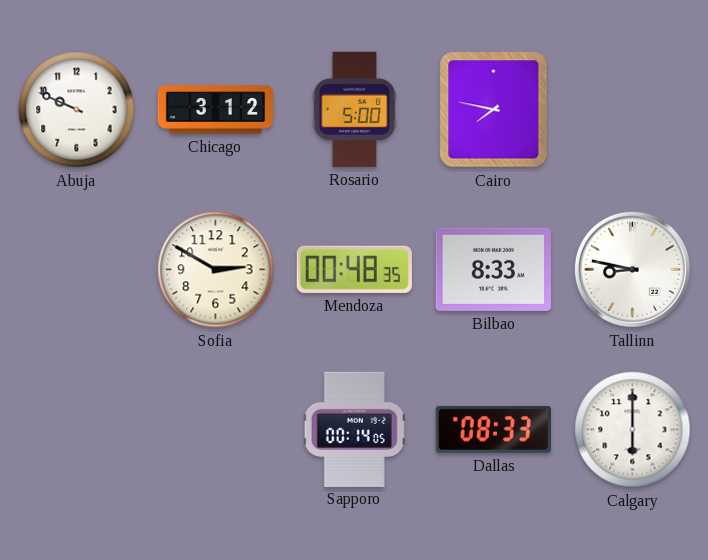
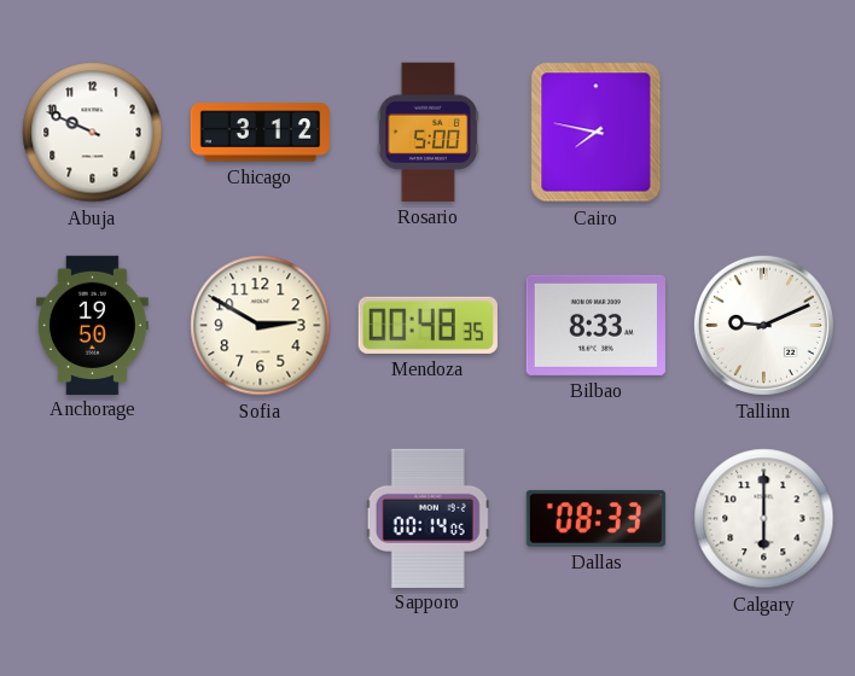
Anchorage: none -> 19:50
Tallinn: 8:47 -> 9:11
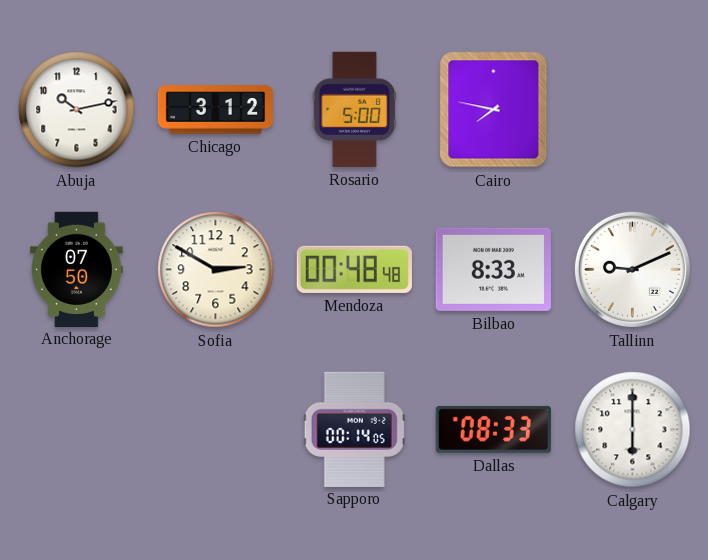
Abuja: 9:49 -> 10:13
Anchorage: 19:50 -> 07:50
Mendoza: 00:48:35 -> 00:48:48
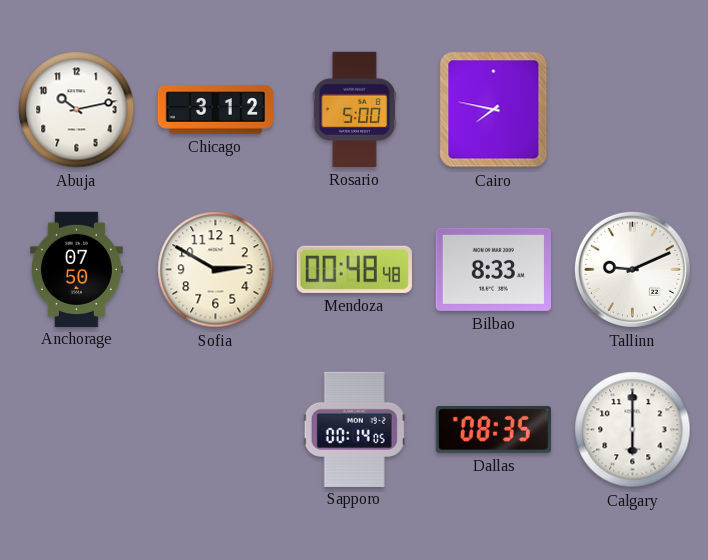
Dallas: 08:33 -> 08:35
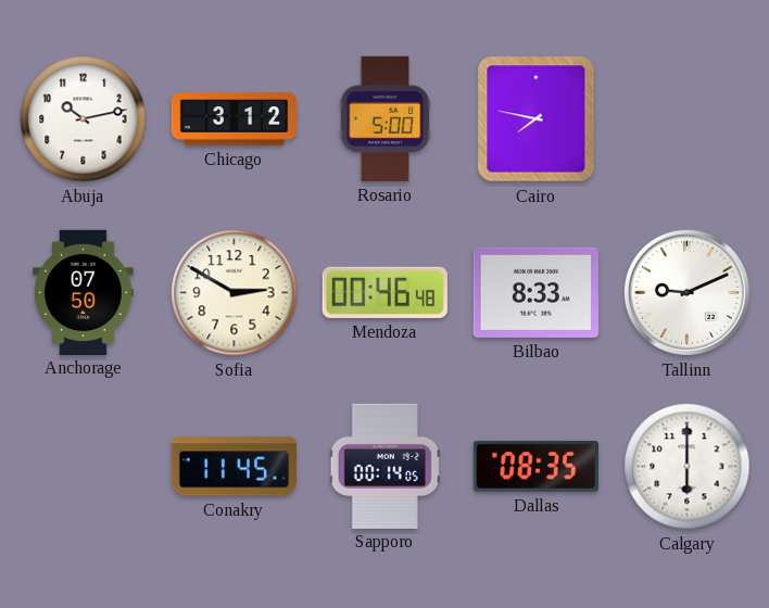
Mendoza: 00:48 -> 00:46
Conakry: none -> 11:45
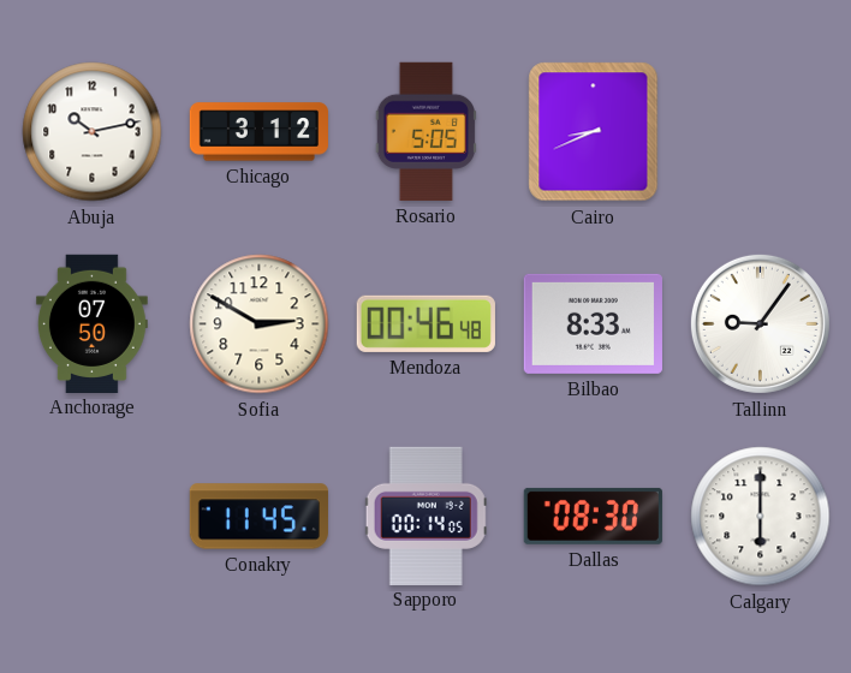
Rosario: 5:00 -> 5:05
Cairo: 7:47 -> 8:41
Tallinn: 9:11 -> 9:06
Dallas: 08:35 -> 08:30
